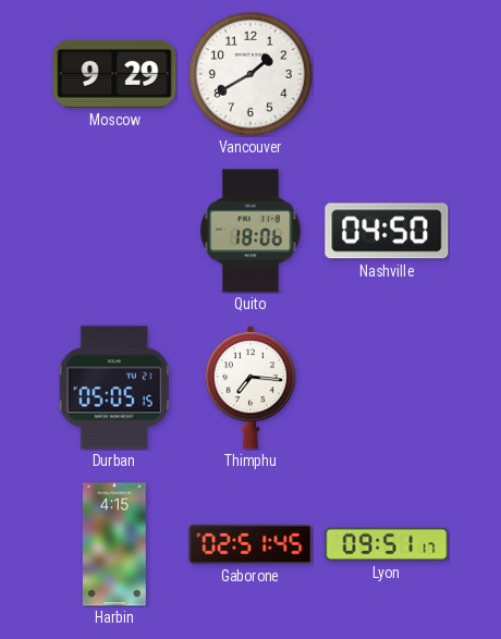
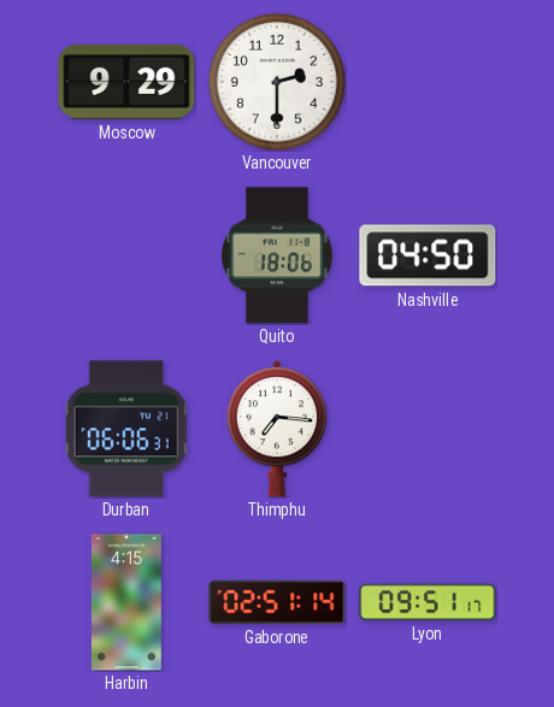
Vancouver: 1:40 -> 2:30
Durban: 05:05 -> 06:06
Gaborone: 02:51:45 -> 02:51:14
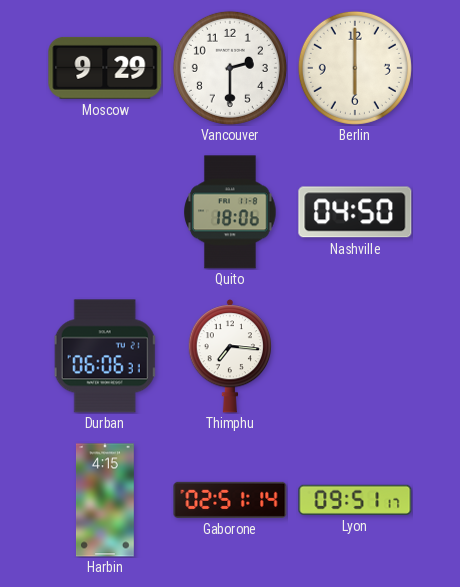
Berlin: none -> 6:00
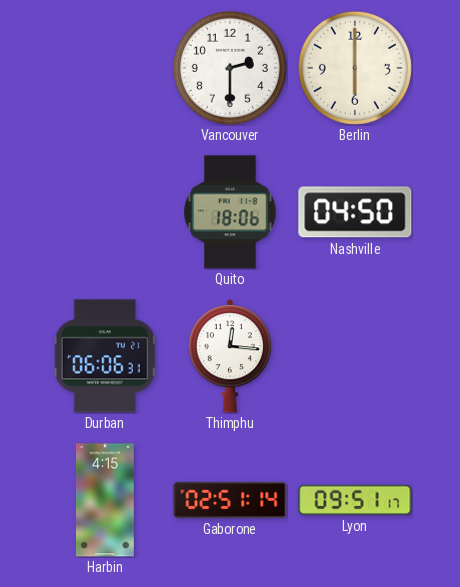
Moscow: 9:29 -> none
Thimphu: 7:16 -> 12:16
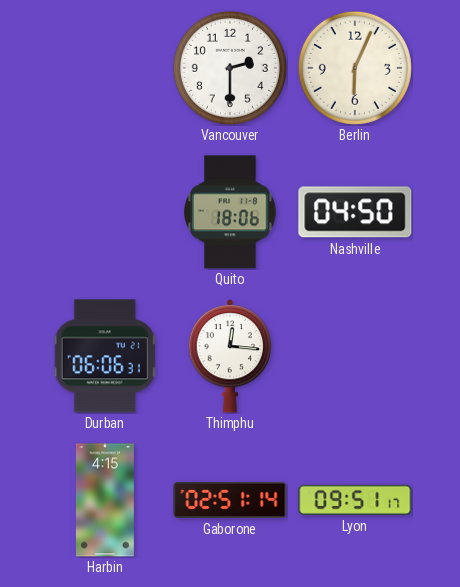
Berlin: 6:00 -> 6:04
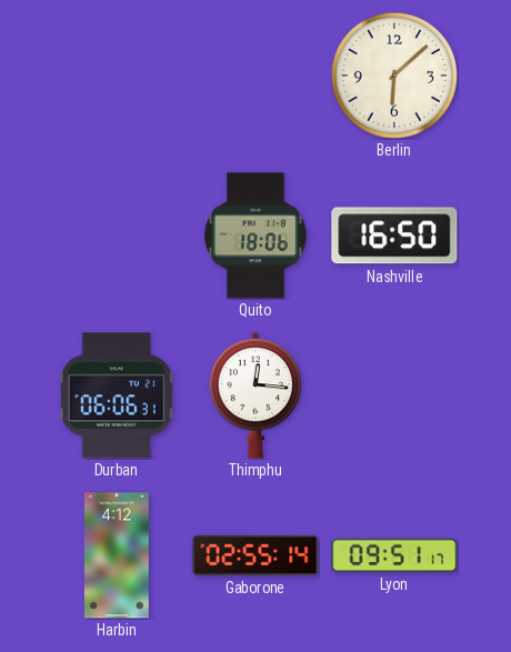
Vancouver: 2:30 -> none
Berlin: 6:04 -> 6:08
Nashville: 04:50 -> 16:50
Harbin: 4:15 -> 4:12
Gaborone: 02:51 -> 02:55
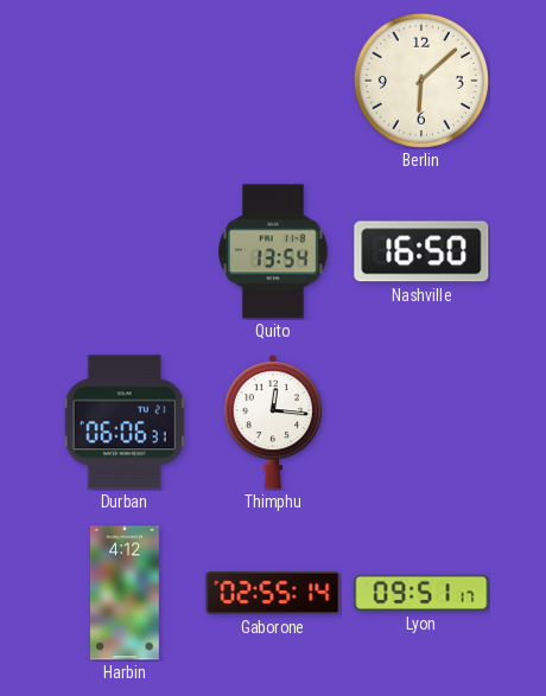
Quito: 18:06 -> 13:54
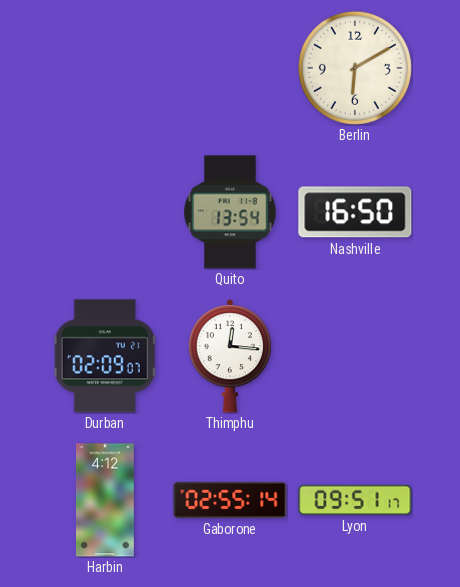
Berlin: 6:08 -> 6:10
Durban: 06:06 -> 02:09
